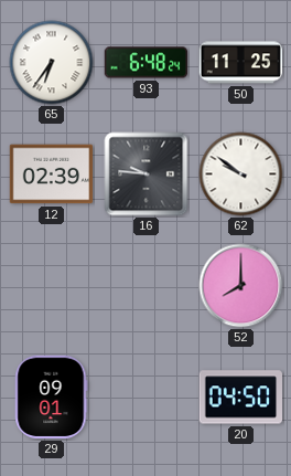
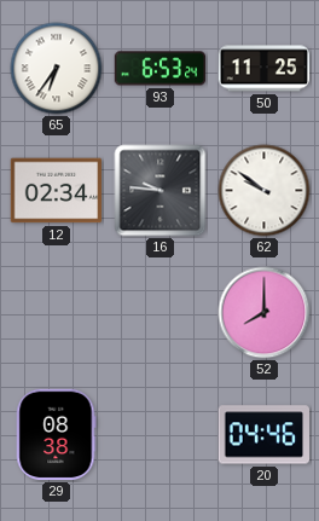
93: 6:48 -> 6:53
12: 02:39 -> 02:34
29: 09:01 -> 08:38
20: 04:50 -> 04:46
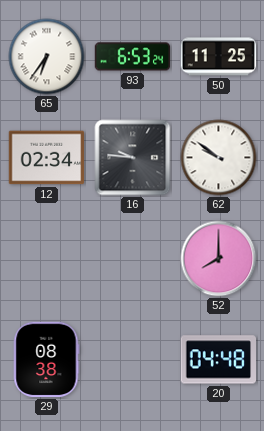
20: 04:46 -> 04:48
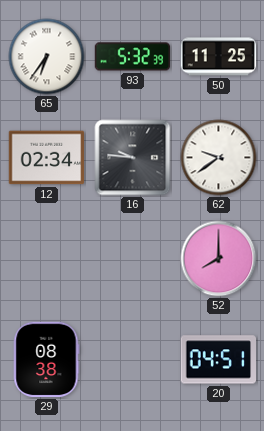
93: 6:53 -> 5:32
62: 9:51 -> 9:39
20: 04:48 -> 04:51
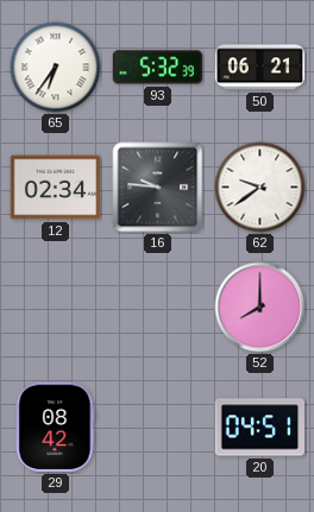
50: 11:25 -> 06:21
29: 08:38 -> 08:42
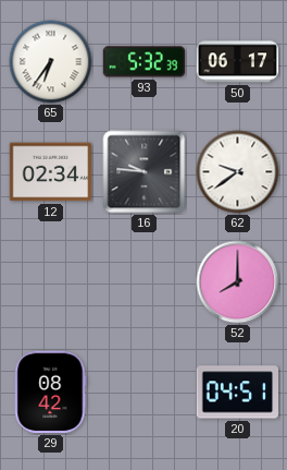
50: 06:21 -> 06:17
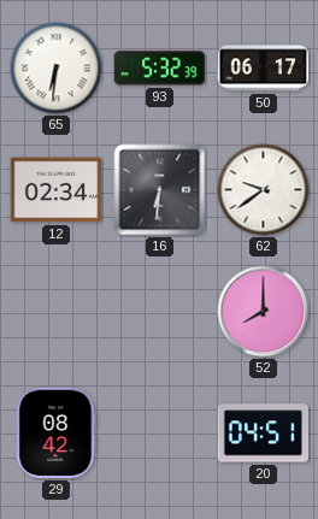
65: 6:36 -> 6:31
16: 9:46 -> 6:31
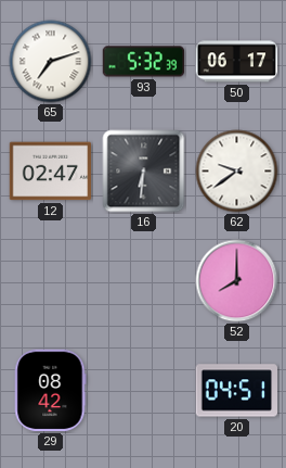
65: 6:31 -> 7:12
12: 02:34 -> 02:47
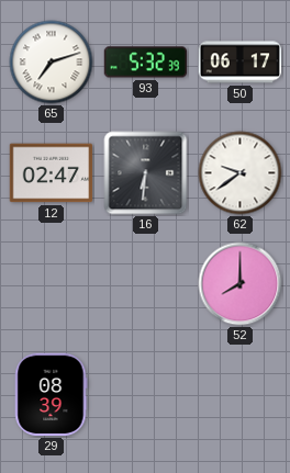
29: 08:42 -> 08:39
20: 04:51 -> none
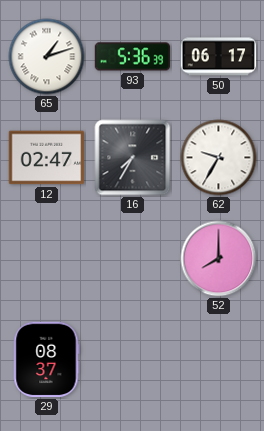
65: 7:12 -> 1:12
93: 5:32 -> 5:36
16: 6:31 -> 7:35
62: 9:39 -> 9:35
29: 08:39 -> 08:37
